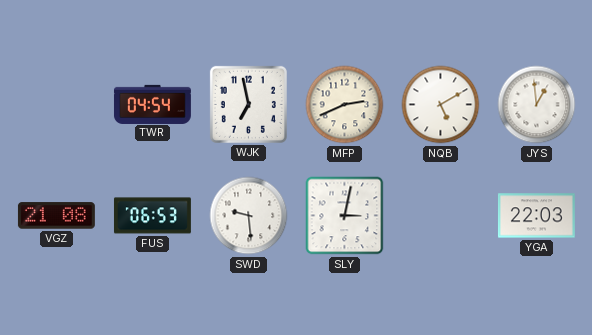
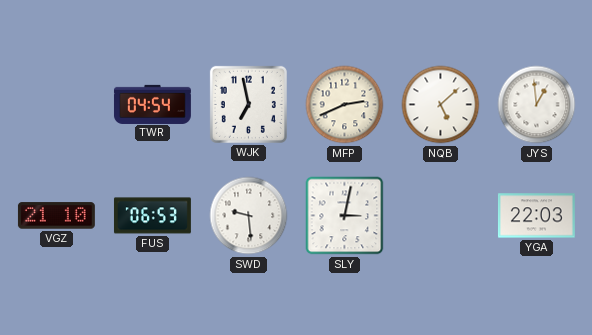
NQB: 5:10 -> 5:08
VGZ: 21:08 -> 21:10
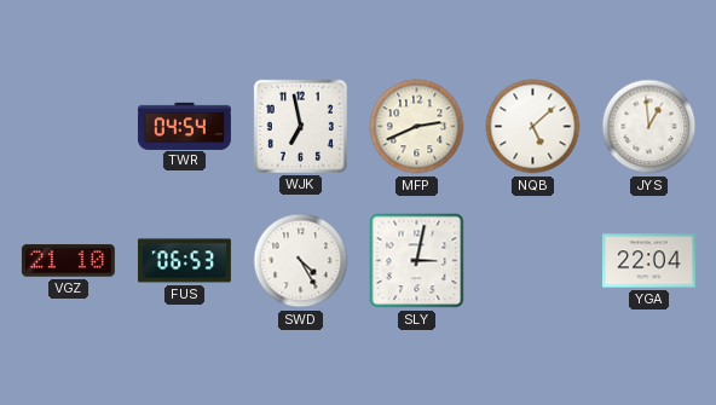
SWD: 9:29 -> 4:25
YGA: 22:03 -> 22:04
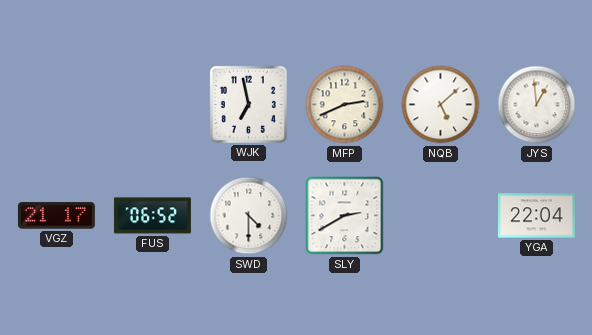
TWR: 04:54 -> none
VGZ: 21:10 -> 21:17
FUS: 06:53 -> 06:52
SWD: 4:25 -> 4:30
SLY: 3:02 -> 2:40
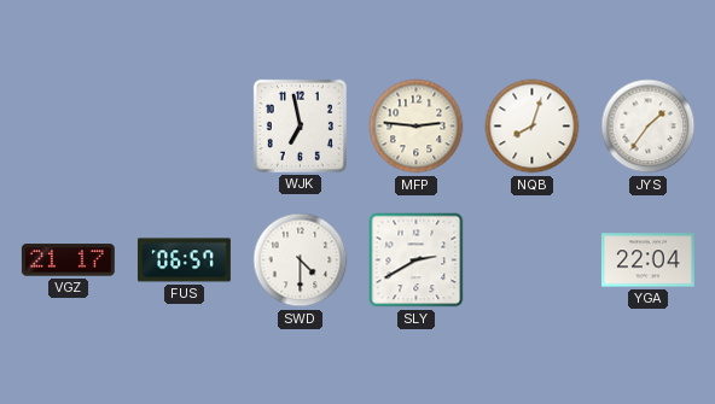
MFP: 2:41 -> 2:46
NQB: 5:08 -> 8:03
JYS: 12:59 -> 1:36
FUS: 06:52 -> 06:57
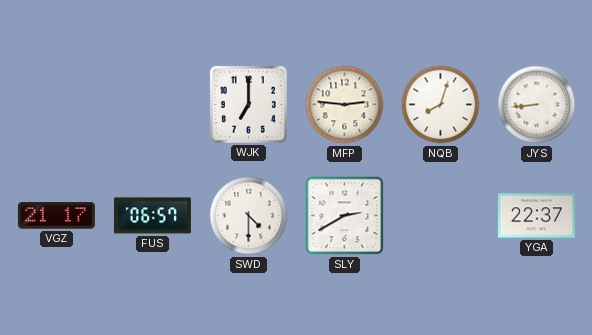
WJK: 6:58 -> 7:00
JYS: 1:36 -> 8:44
YGA: 22:04 -> 22:37
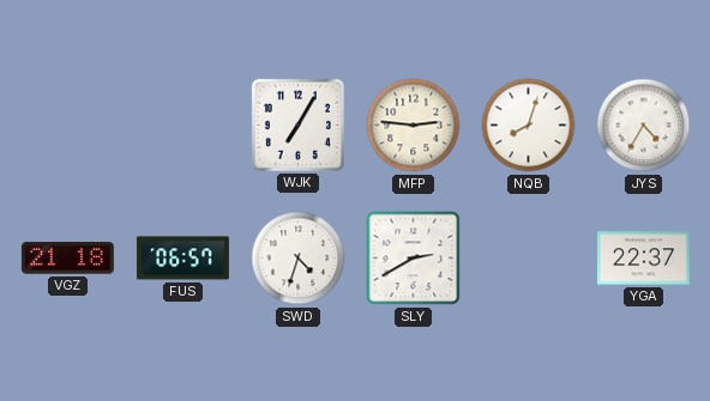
WJK: 7:00 -> 7:05
JYS: 8:44 -> 4:35
VGZ: 21:17 -> 21:18
SWD: 4:30 -> 4:33
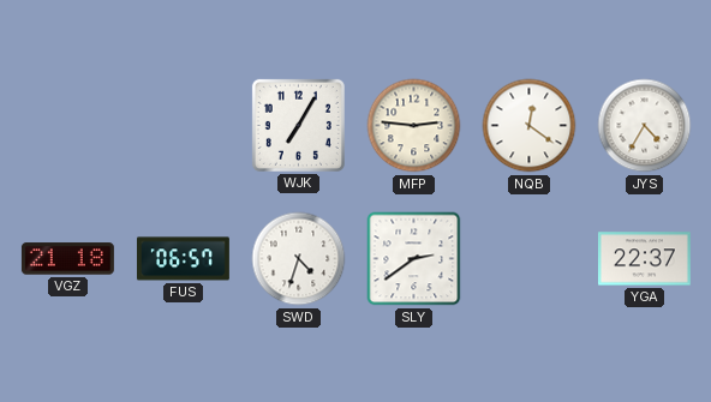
NQB: 8:03 -> 12:21
SLY: 2:40 -> 2:39
